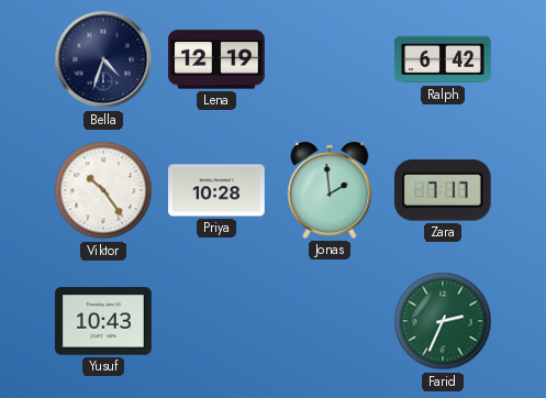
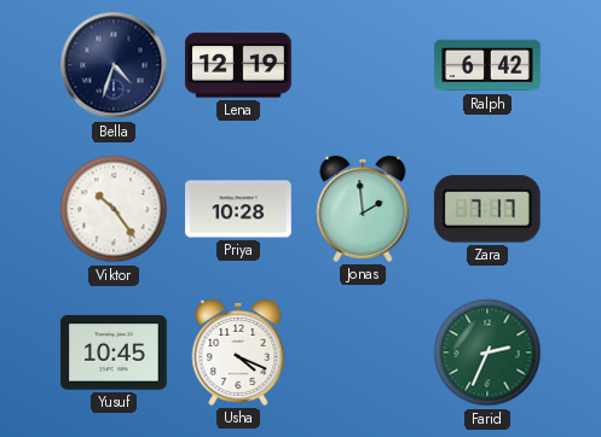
Yusuf: 10:43 -> 10:45
Usha: none -> 4:19
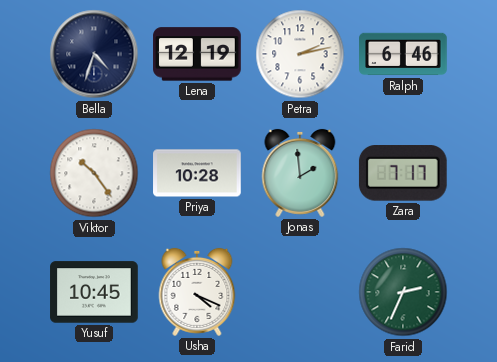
Petra: none -> 2:13
Ralph: 6:42 -> 6:46
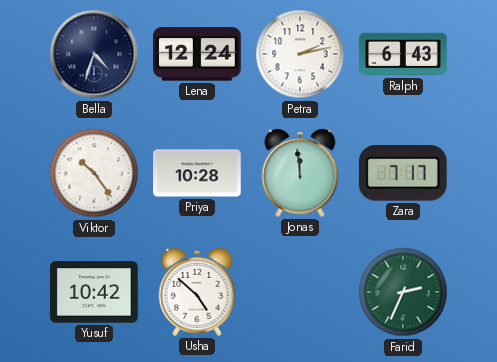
Lena: 12:19 -> 12:24
Ralph: 6:46 -> 6:43
Jonas: 1:59 -> 11:59
Yusuf: 10:45 -> 10:42
Usha: 4:19 -> 4:52
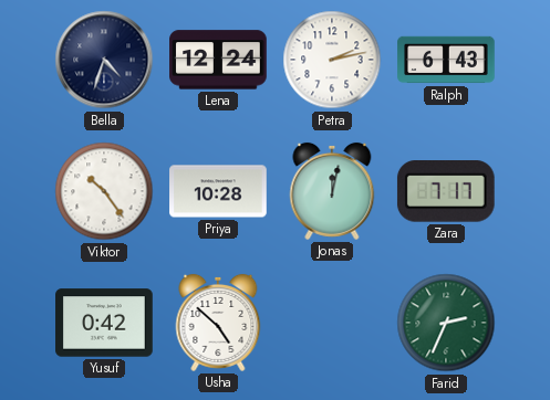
Jonas: 11:59 -> 12:02
Yusuf: 10:42 -> 0:42
